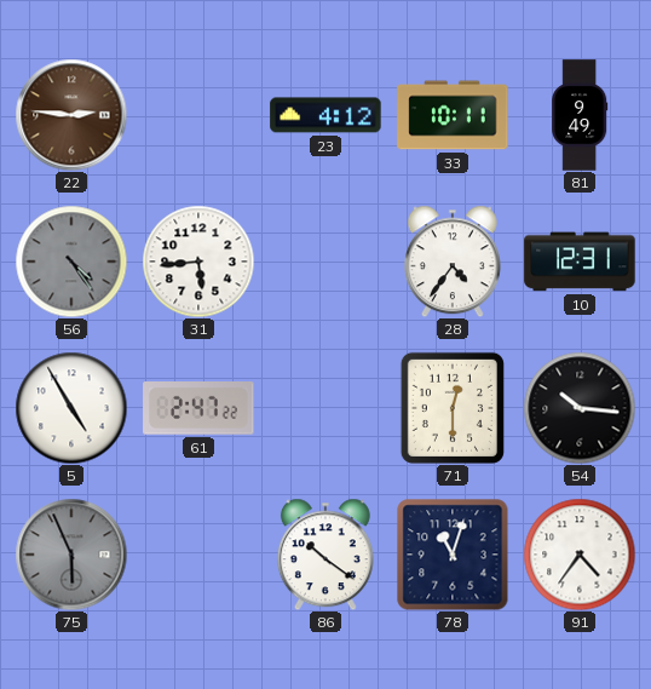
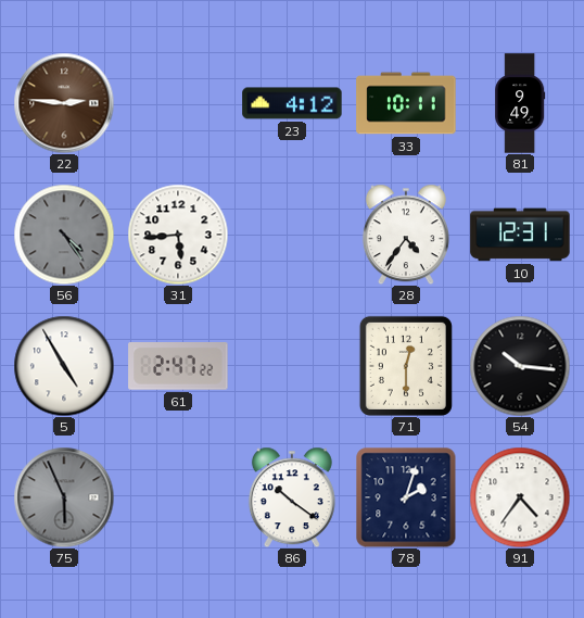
78: 11:03 -> 2:03
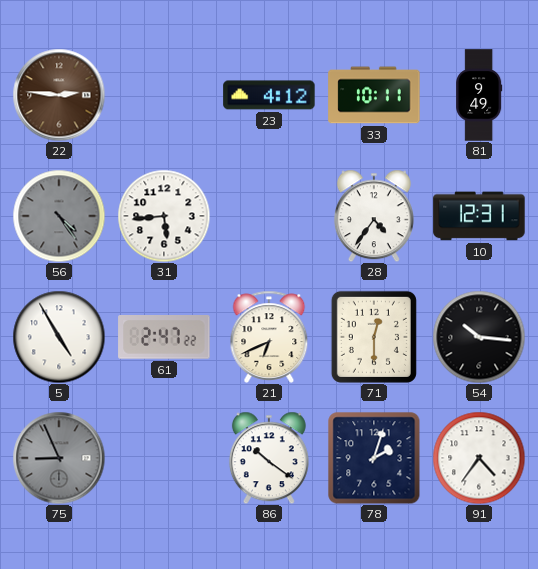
21: none -> 6:41
75: 5:56 -> 8:56
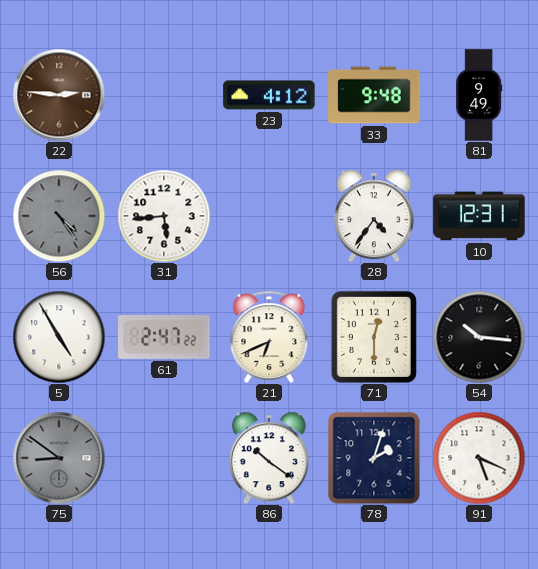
33: 10:11 -> 9:48
75: 8:56 -> 8:51
91: 4:36 -> 5:19
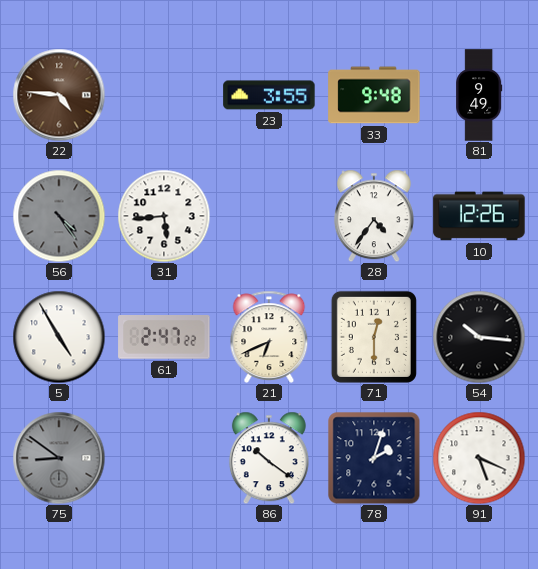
22: 2:46 -> 4:46
23: 4:12 -> 3:55
10: 12:31 -> 12:26
